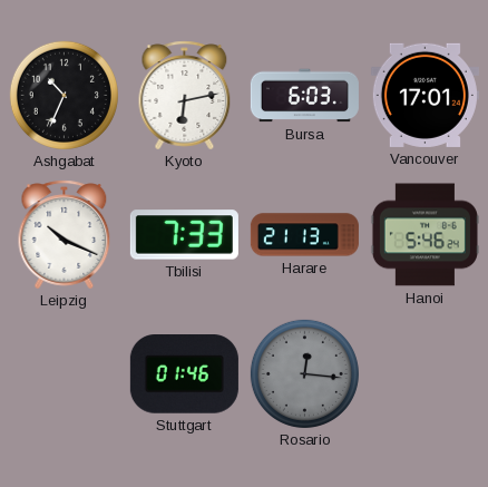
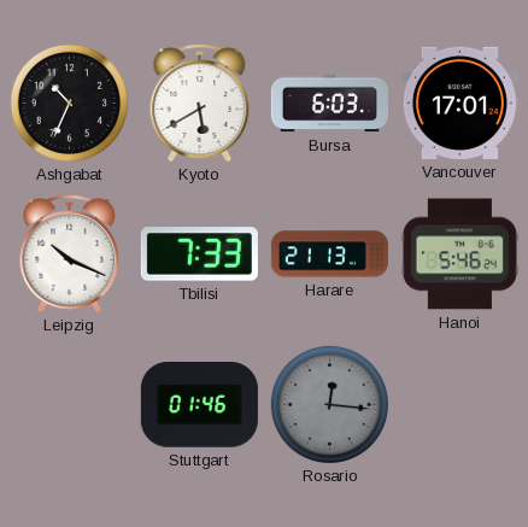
Kyoto: 6:13 -> 5:40
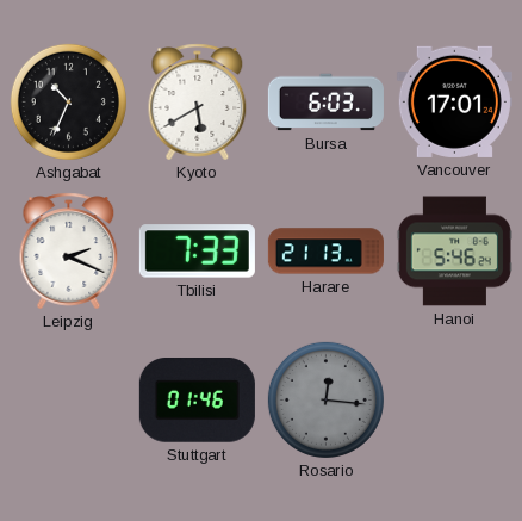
Leipzig: 10:19 -> 2:19
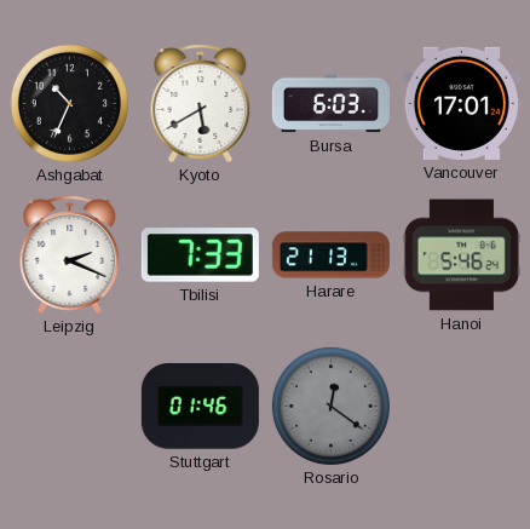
Rosario: 12:16 -> 12:21
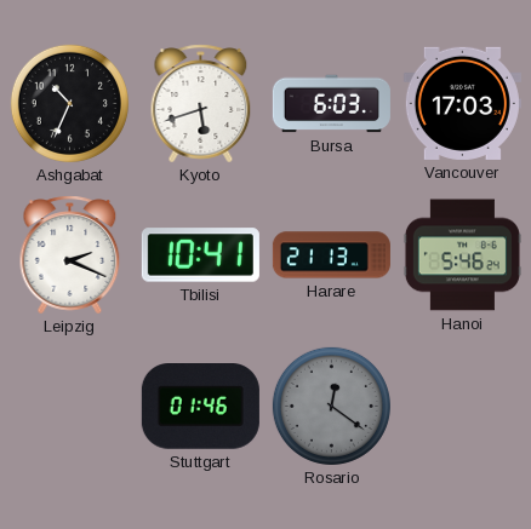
Kyoto: 5:40 -> 5:42
Vancouver: 17:01 -> 17:03
Tbilisi: 7:33 -> 10:41
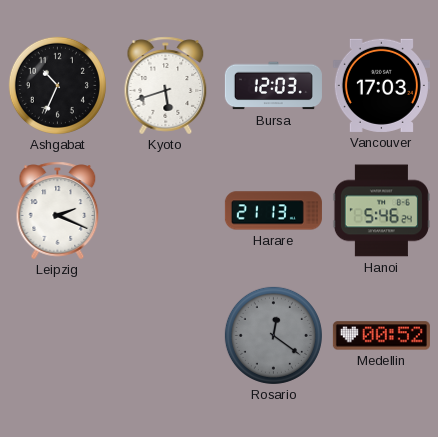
Bursa: 6:03 -> 12:03
Tbilisi: 10:41 -> none
Stuttgart: 01:46 -> none
Medellin: none -> 00:52
